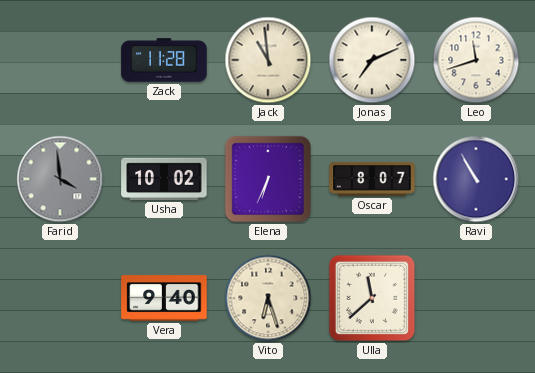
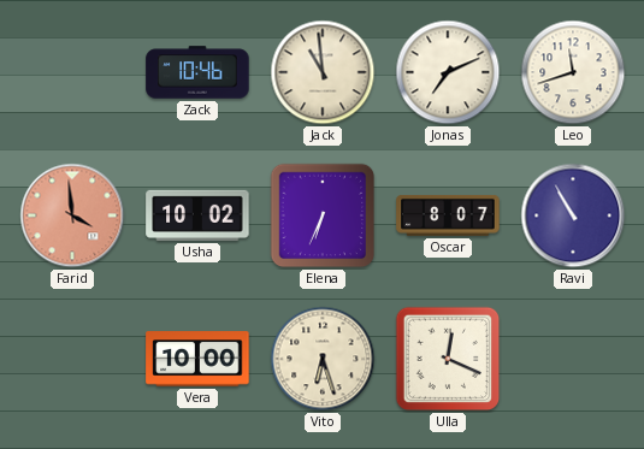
Zack: 11:28 -> 10:46
Farid dial: grey -> salmon
Vera: 9:40 -> 10:00
Ulla: 11:38 -> 12:19
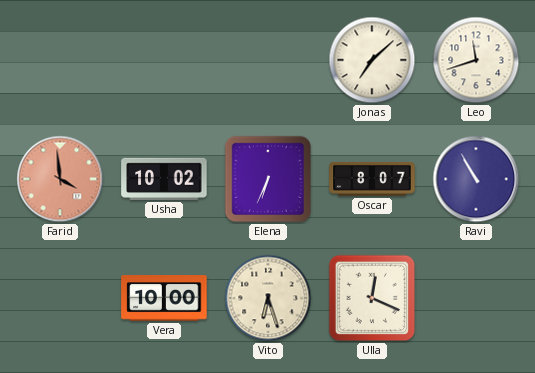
Zack: 10:46 -> none
Jack: 10:59 -> none
Jonas: 7:11 -> 7:08
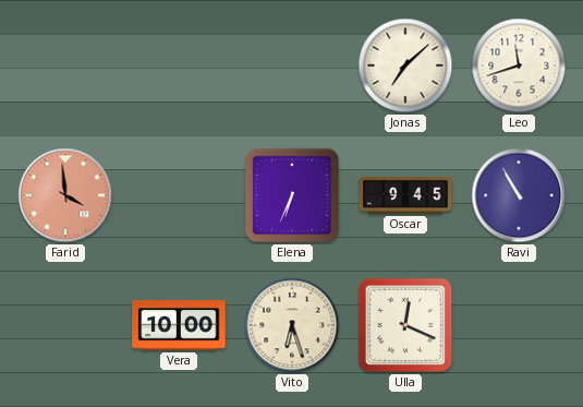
Usha: 10:02 -> none
Oscar: 8:07 -> 9:45
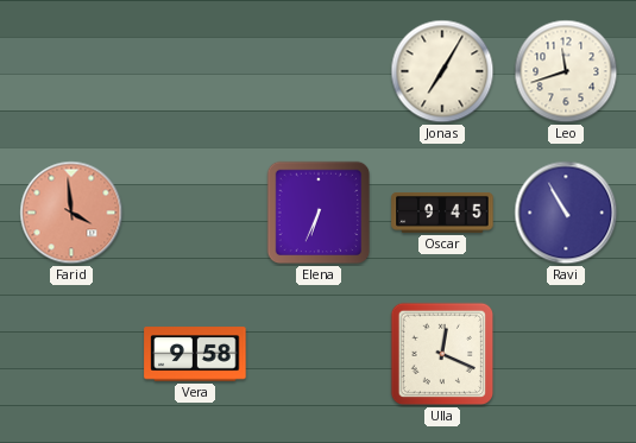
Jonas: 7:08 -> 7:05
Vera: 10:00 -> 9:58
Vito: 6:27 -> none
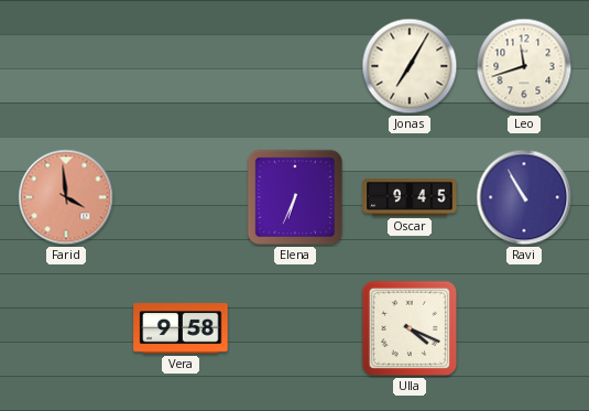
Ulla: 12:19 -> 4:19
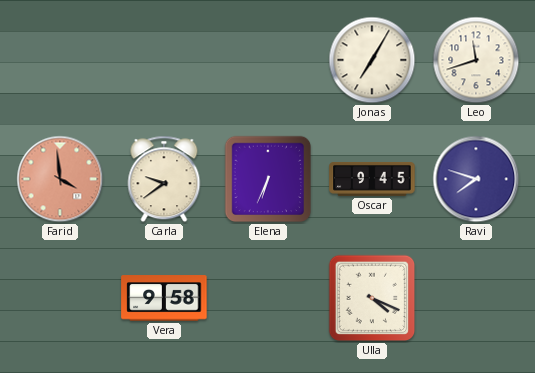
Carla: none -> 9:39
Ravi: 10:55 -> 7:48
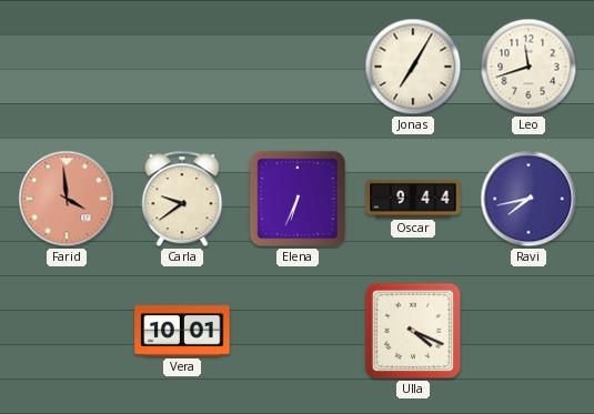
Oscar: 9:45 -> 9:44
Ravi: 7:48 -> 7:43
Vera: 9:58 -> 10:01
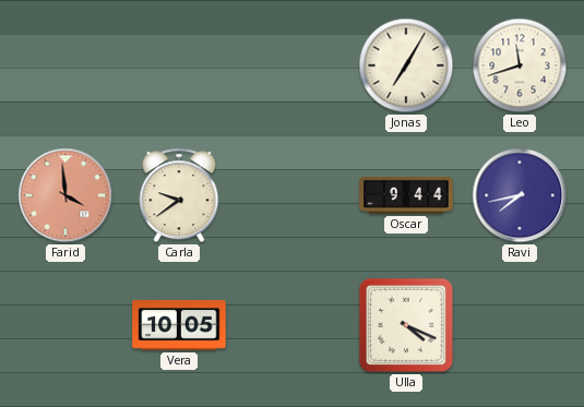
Elena: 6:34 -> none
Vera: 10:01 -> 10:05
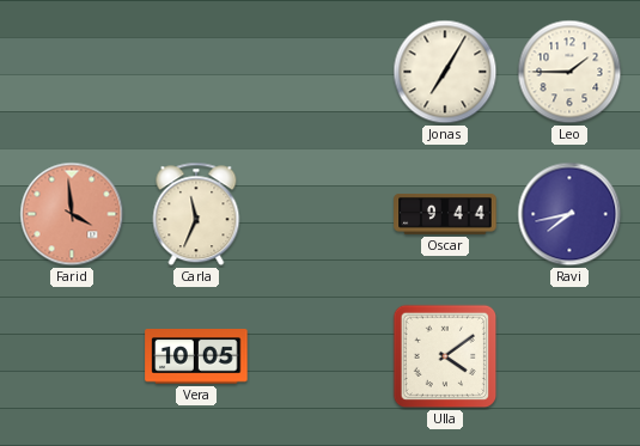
Leo: 11:42 -> 1:45
Carla: 9:39 -> 11:34
Ulla: 4:19 -> 4:09
